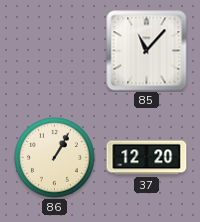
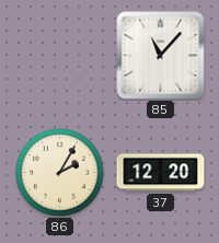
86: 1:05 -> 2:05
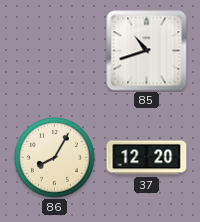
85: 11:07 -> 10:42
86: 2:05 -> 8:05
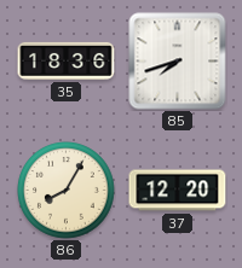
35: none -> 18:36
85: 10:42 -> 7:42
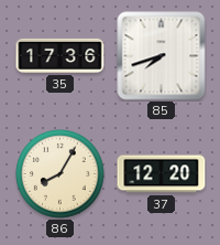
35: 18:36 -> 17:36
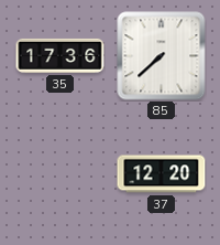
85: 7:42 -> 7:38
86: 8:05 -> none
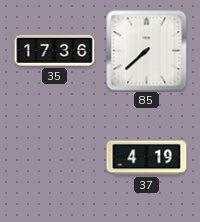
37: 12:20 -> 4:19
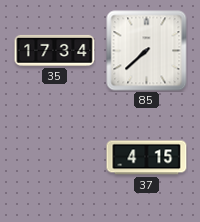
35: 17:36 -> 17:34
37: 4:19 -> 4:15
